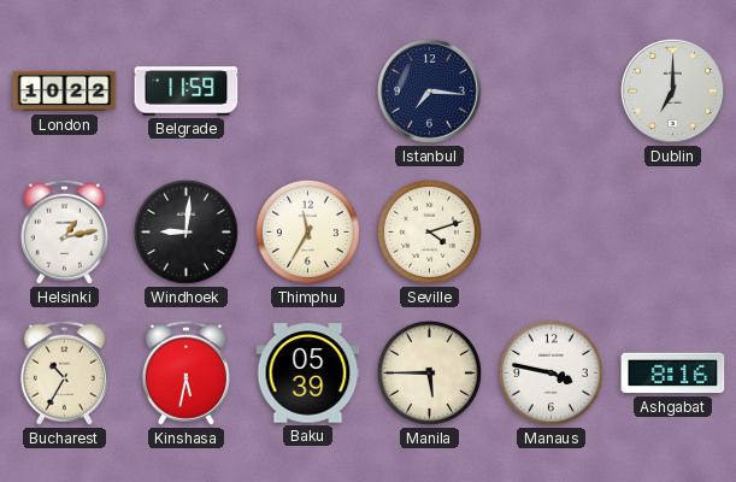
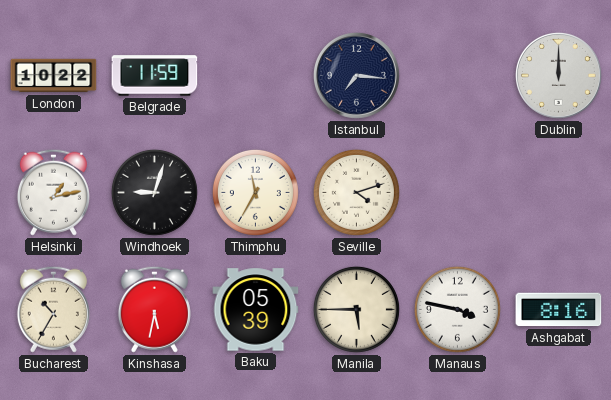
Dublin: 7:00 -> 12:00
Windhoek: 9:01 -> 9:03
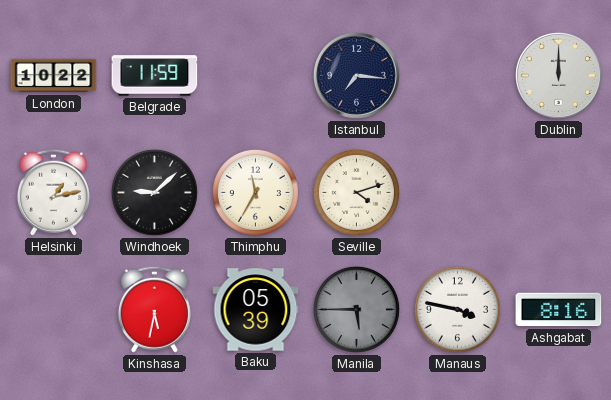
Windhoek: 9:03 -> 9:08
Bucharest: 10:35 -> none
Manila dial: cream -> grey
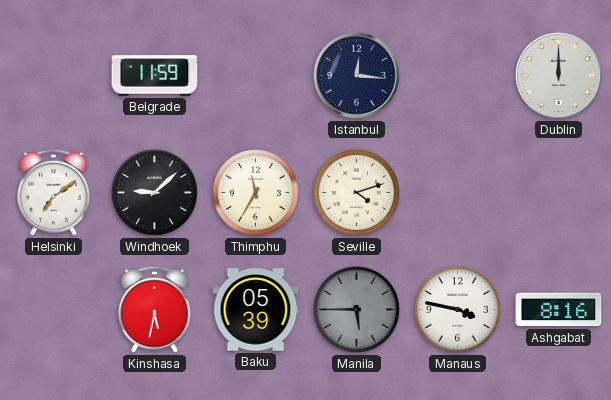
London: 10:22 -> none
Istanbul: 7:16 -> 12:16
Helsinki: 1:13 -> 7:09
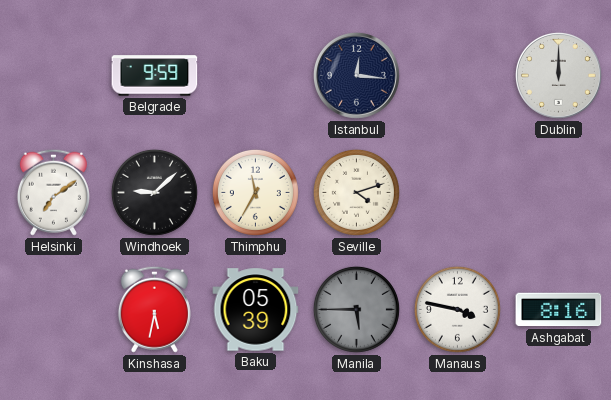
Belgrade: 11:59 -> 9:59
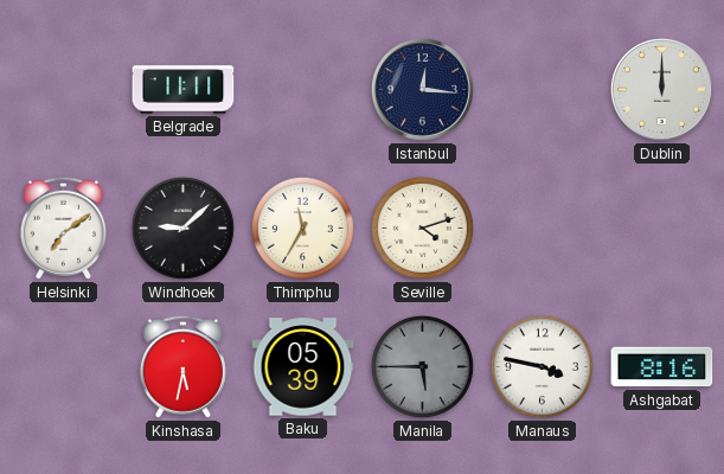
Belgrade: 9:59 -> 11:11
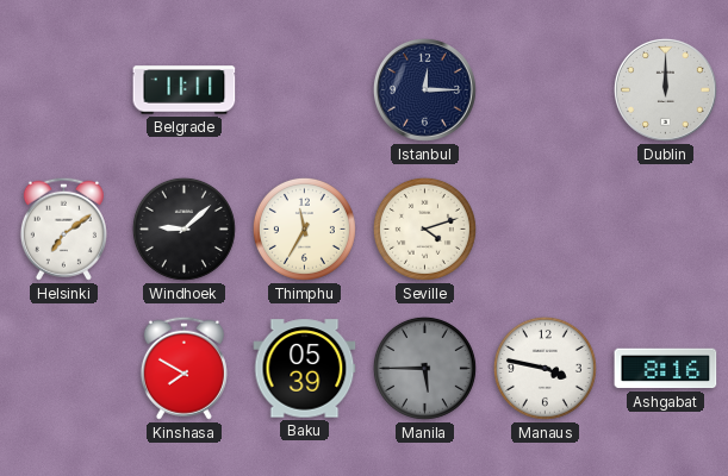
Istanbul: 12:16 -> 12:15
Kinshasa: 5:32 -> 7:50
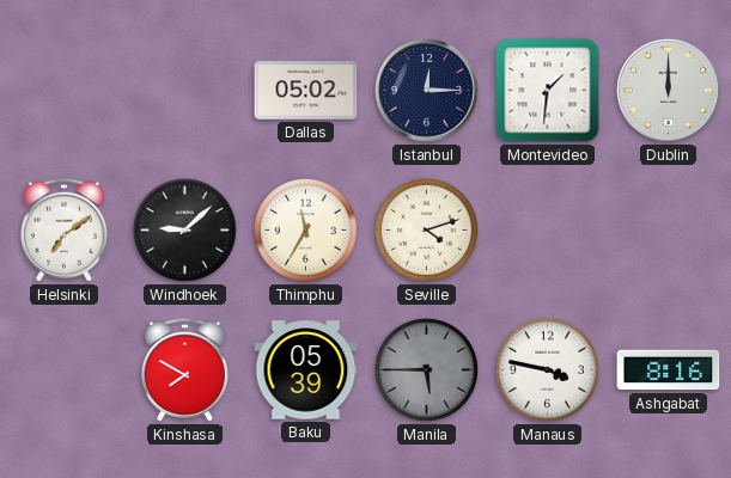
Belgrade: 11:11 -> none
Dallas: none -> 05:02
Montevideo: none -> 1:31
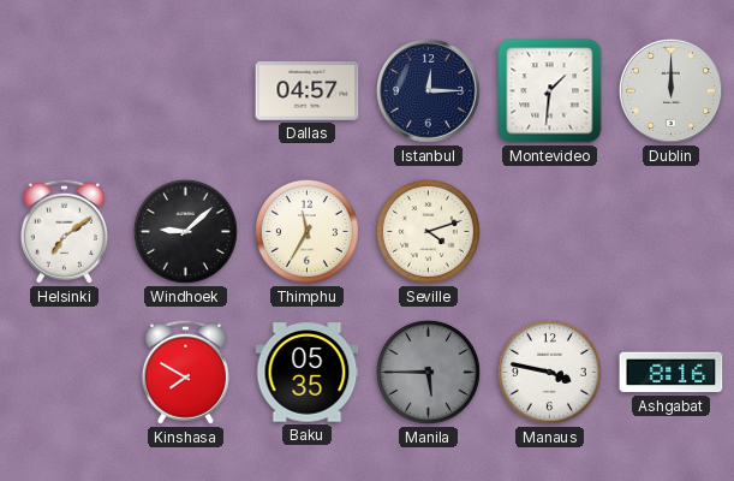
Dallas: 05:02 -> 04:57
Baku: 05:39 -> 05:35
